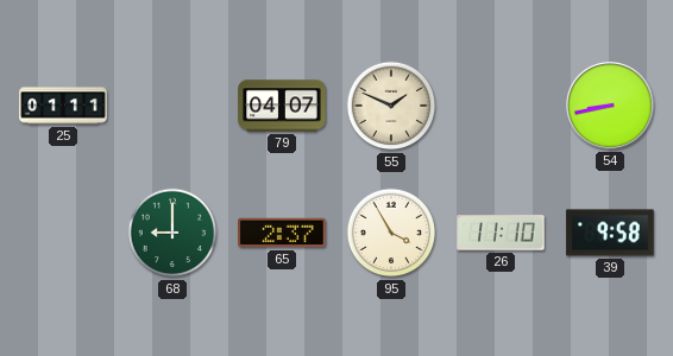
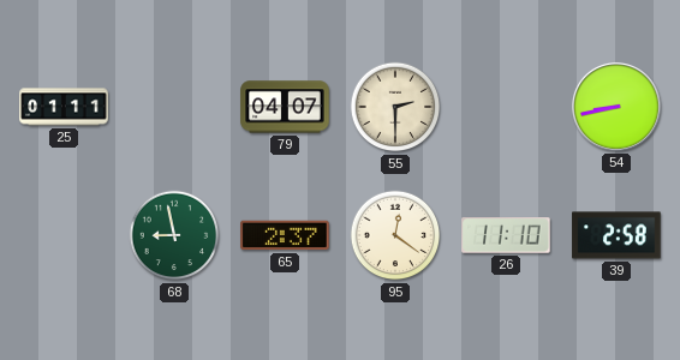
55: 1:49 -> 2:30
68: 9:00 -> 8:58
95: 3:55 -> 12:21
39: 9:58 -> 2:58
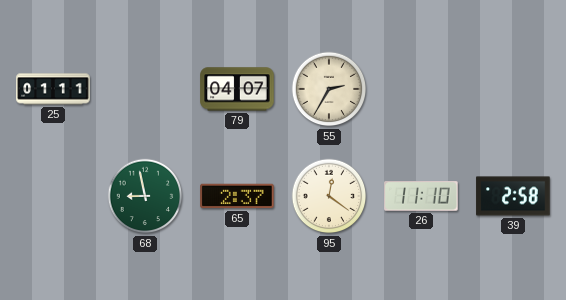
55: 2:30 -> 2:35
54: 8:43 -> none
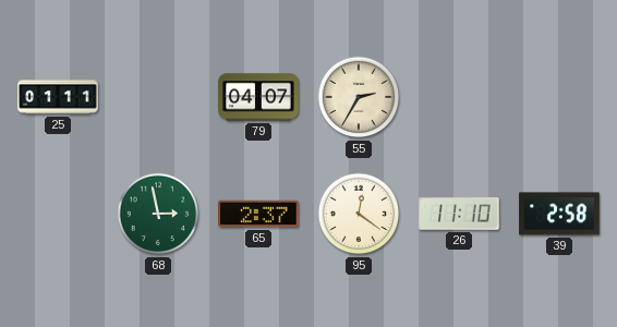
68: 8:58 -> 2:58
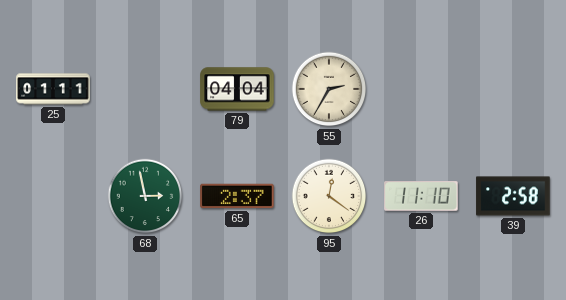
79: 04:07 -> 04:04
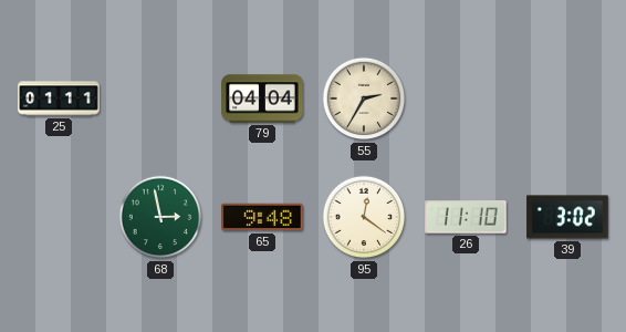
65: 2:37 -> 9:48
39: 2:58 -> 3:02
